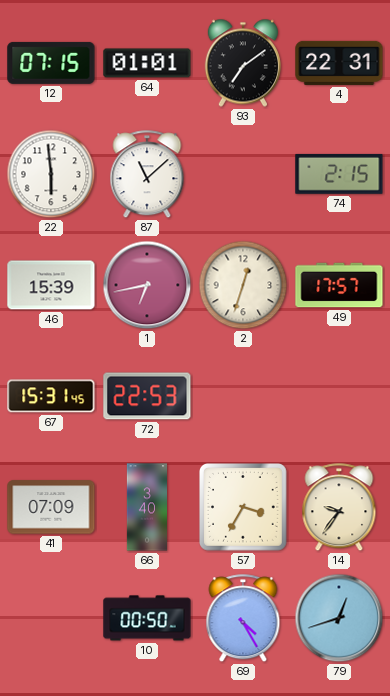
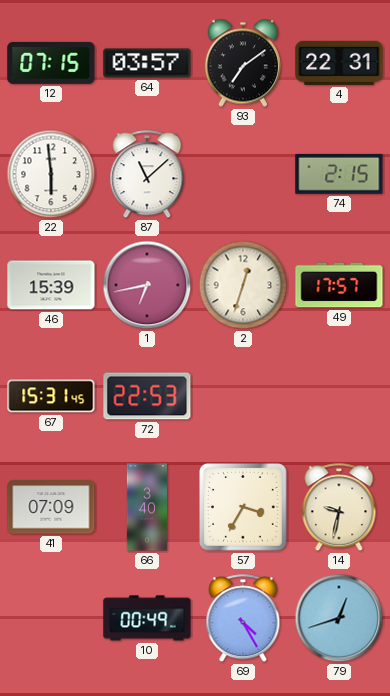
64: 01:01 -> 03:57
14: 9:36 -> 9:32
10: 00:50 -> 00:49
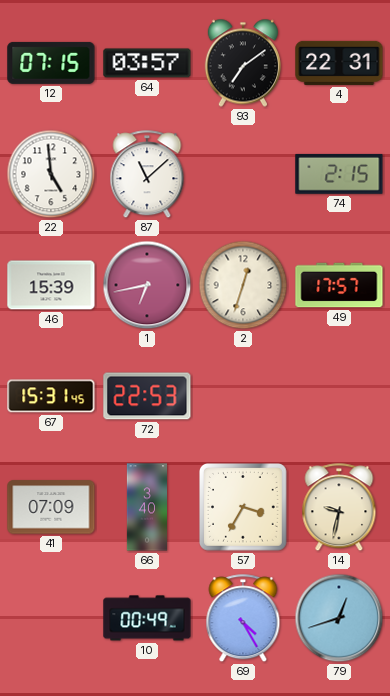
22: 5:59 -> 4:59
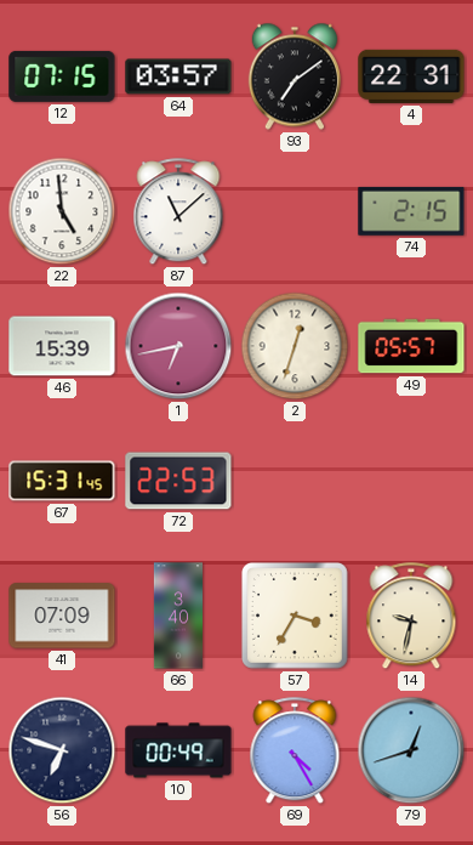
49: 17:57 -> 05:57
56: none -> 6:48
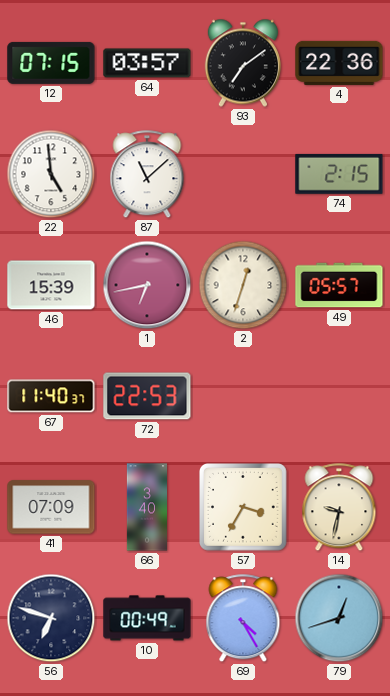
4: 22:31 -> 22:36
67: 15:31 -> 11:40
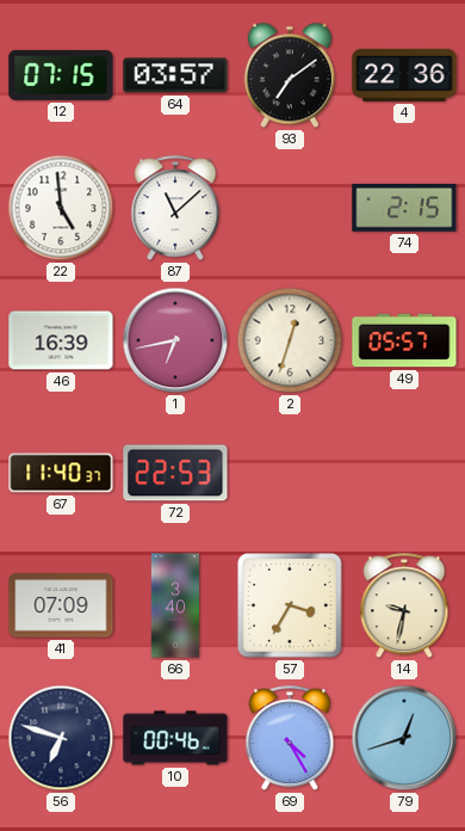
46: 15:39 -> 16:39
10: 00:49 -> 00:46
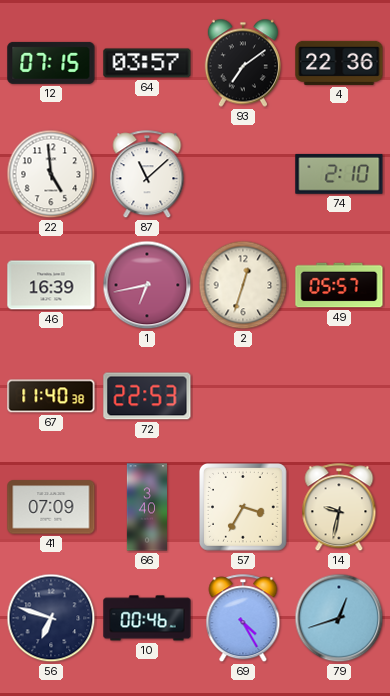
74: 2:15 -> 2:10
67: 11:40:37 -> 11:40:38
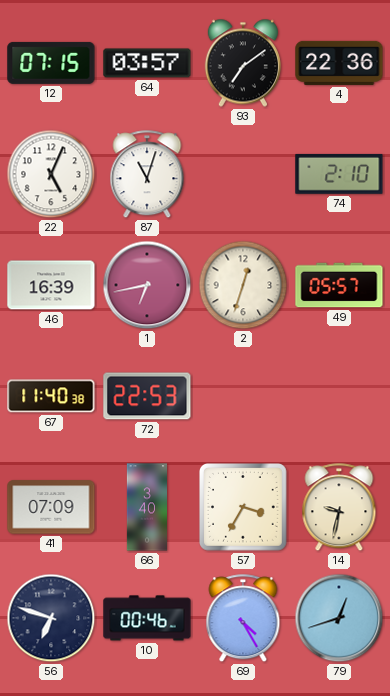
22: 4:59 -> 5:04
87: 11:08 -> 11:03
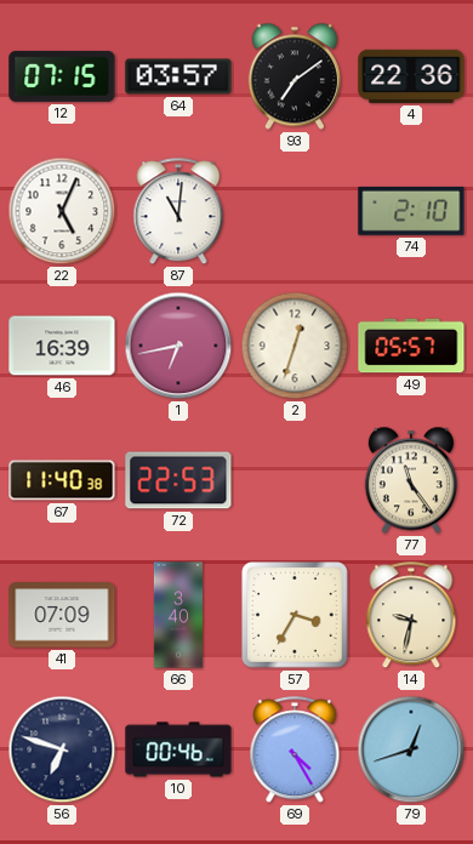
87: 11:03 -> 11:01
77: none -> 11:24
